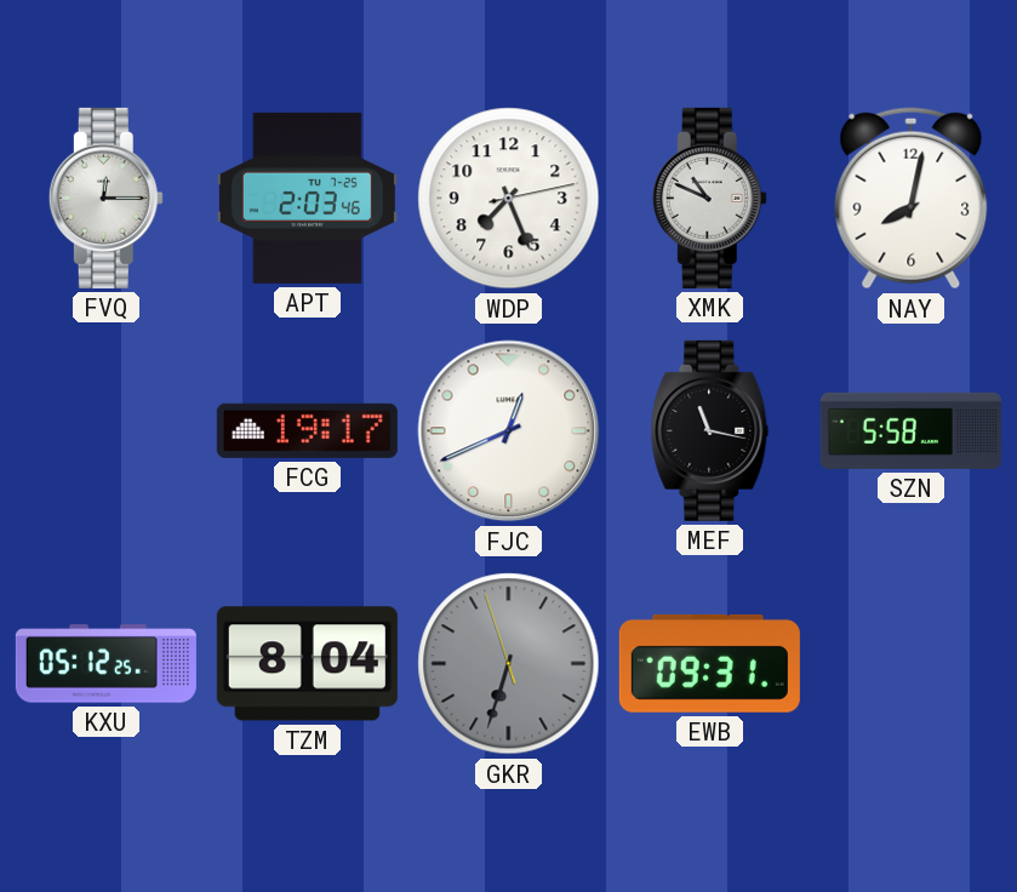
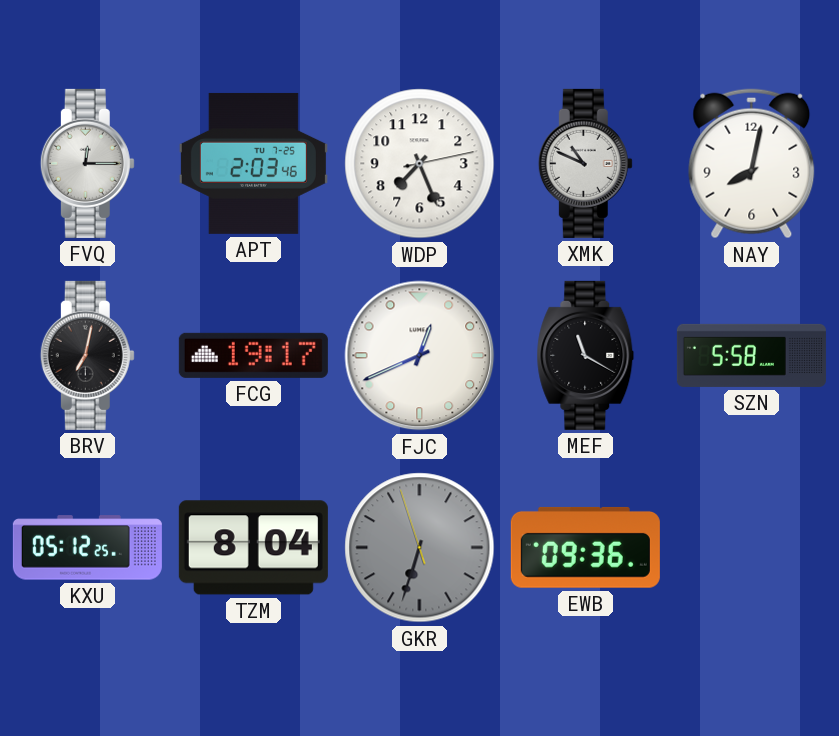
BRV: none -> 7:02
MEF: 11:17 -> 11:20
EWB: 09:31 -> 09:36
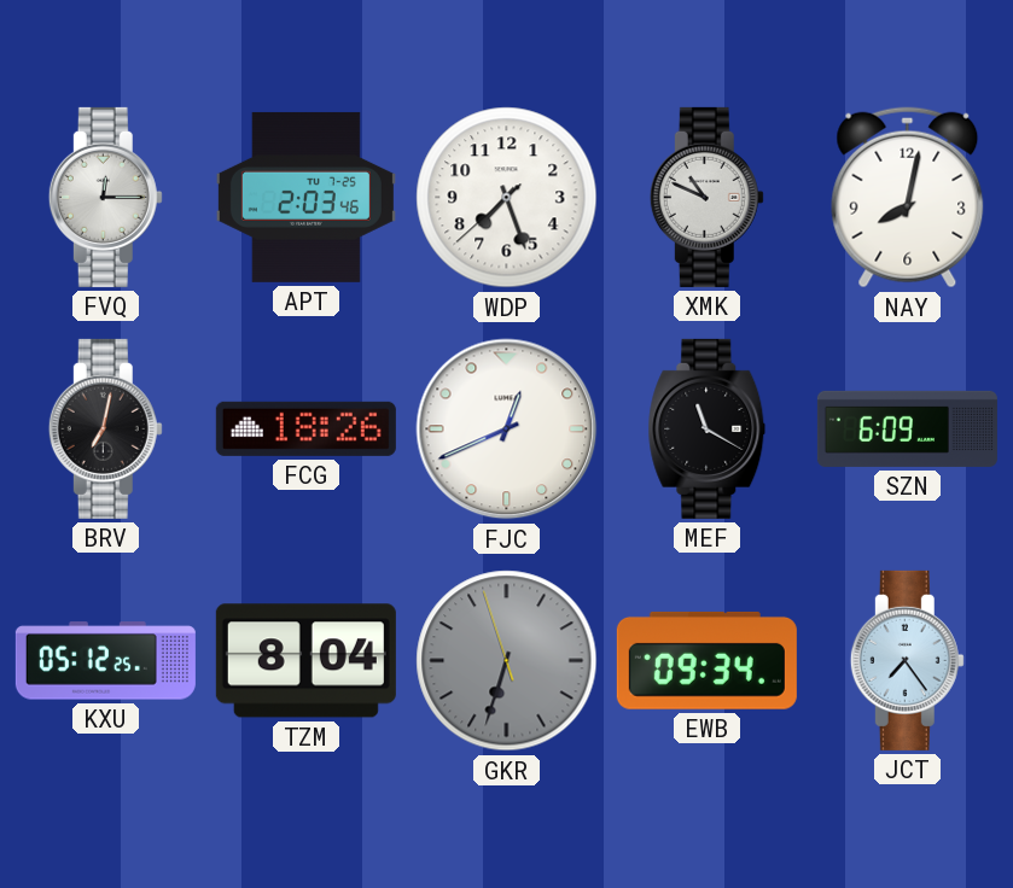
WDP: 7:26:13 -> 7:26:38
FCG: 19:17 -> 18:26
SZN: 5:58 -> 6:09
EWB: 09:36 -> 09:34
JCT: none -> 7:24
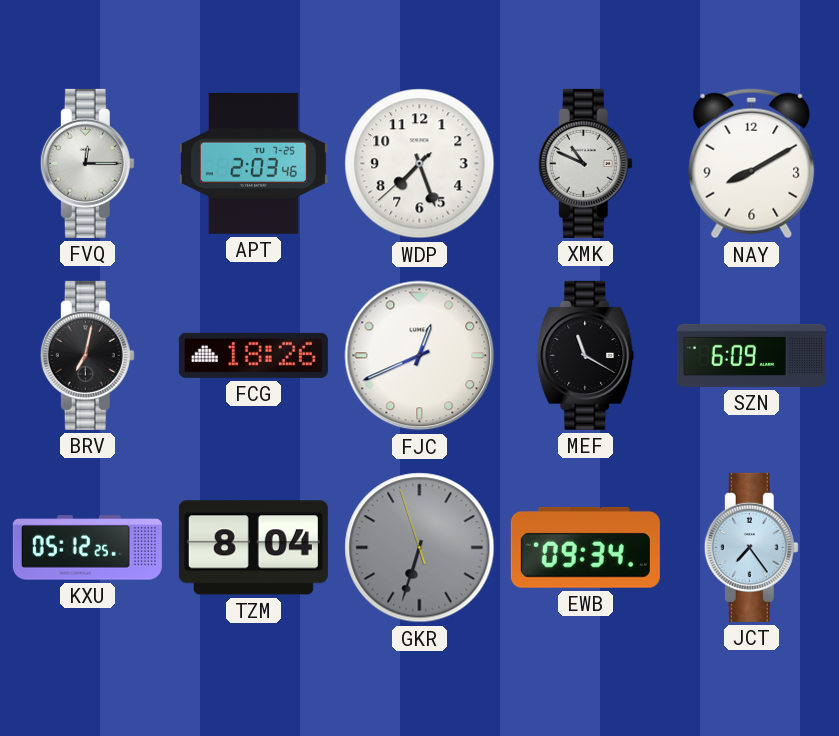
NAY: 8:02 -> 8:10
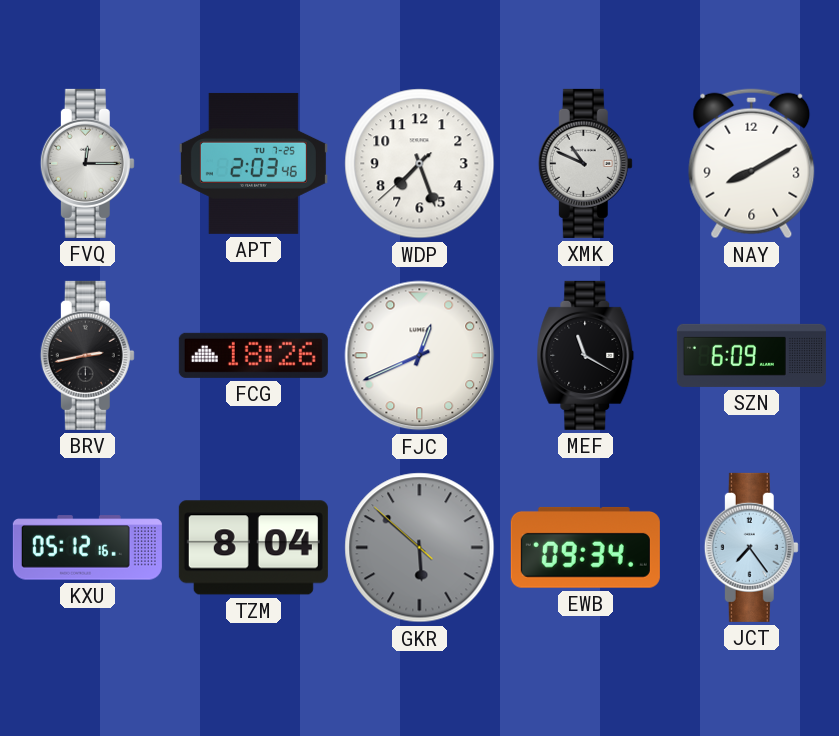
BRV: 7:02 -> 2:43
KXU: 05:12:25 -> 05:12:16
GKR: 6:32 -> 5:51
